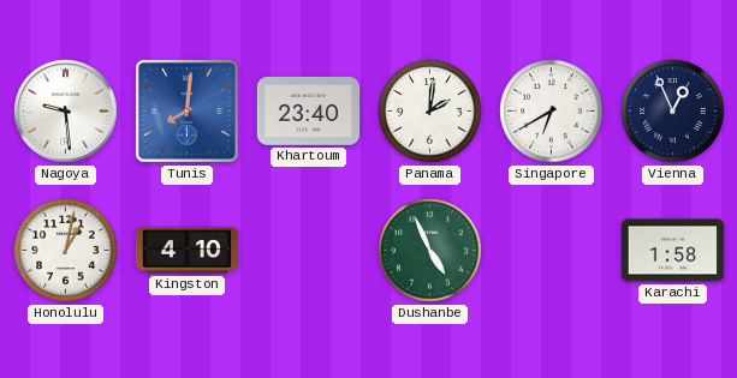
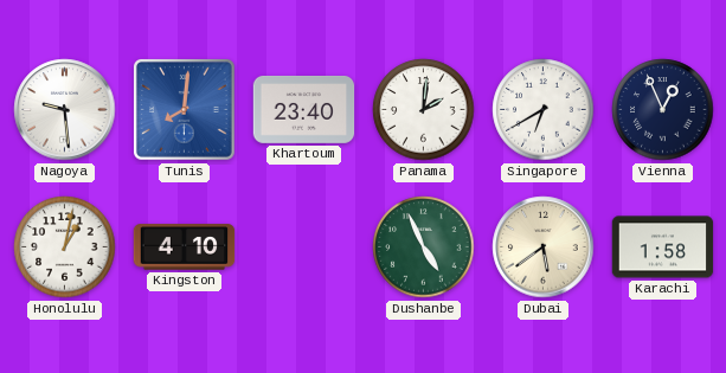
Dubai: none -> 5:39
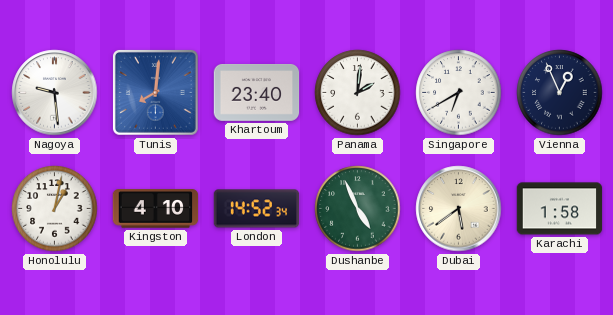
London: none -> 14:52
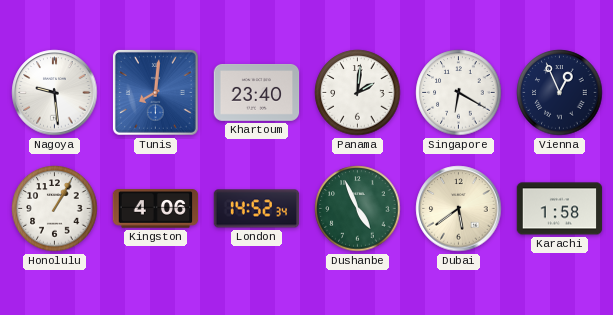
Singapore: 6:40 -> 6:20
Honolulu: 1:02 -> 1:05
Kingston: 4:10 -> 4:06
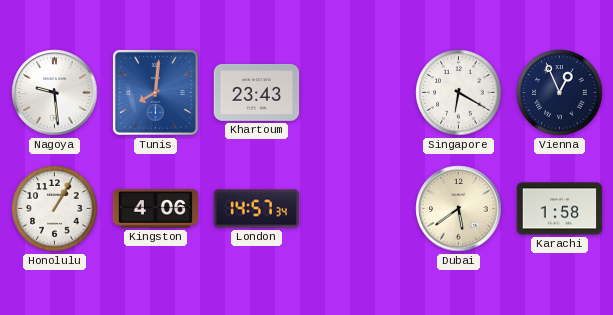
Khartoum: 23:40 -> 23:43
Panama: 2:01 -> none
London: 14:52 -> 14:57
Dushanbe: 4:56 -> none
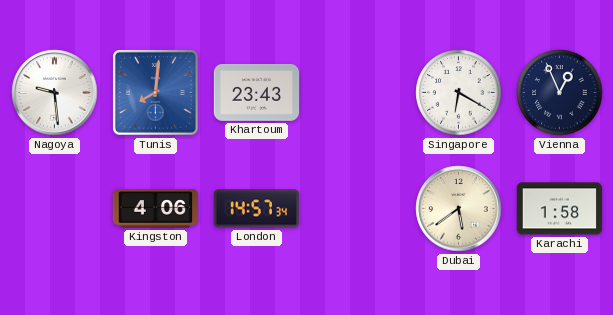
Honolulu: 1:05 -> none
